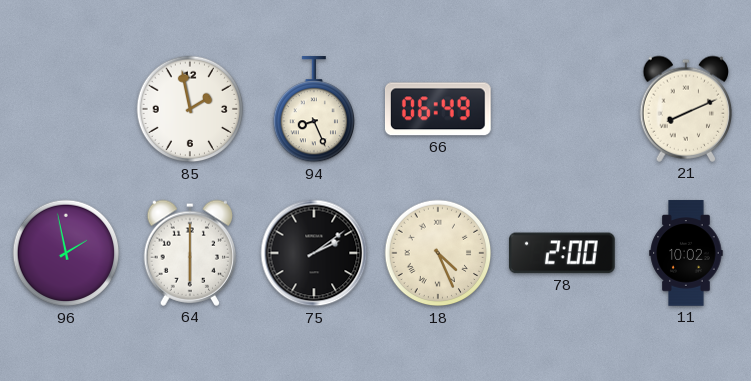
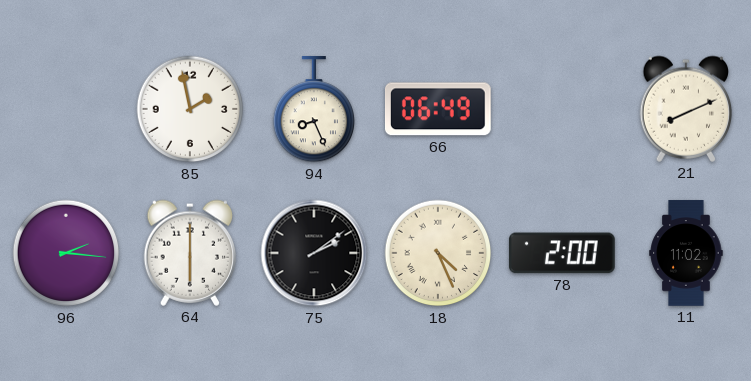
96: 1:58 -> 2:16
11: 10:02 -> 11:02
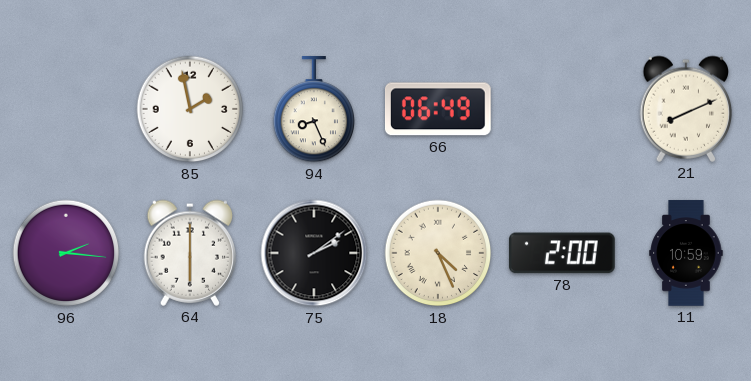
11: 11:02 -> 10:59
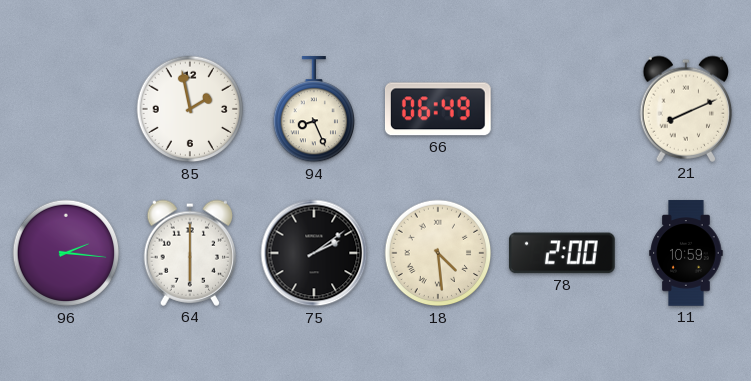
18: 4:26 -> 4:29
